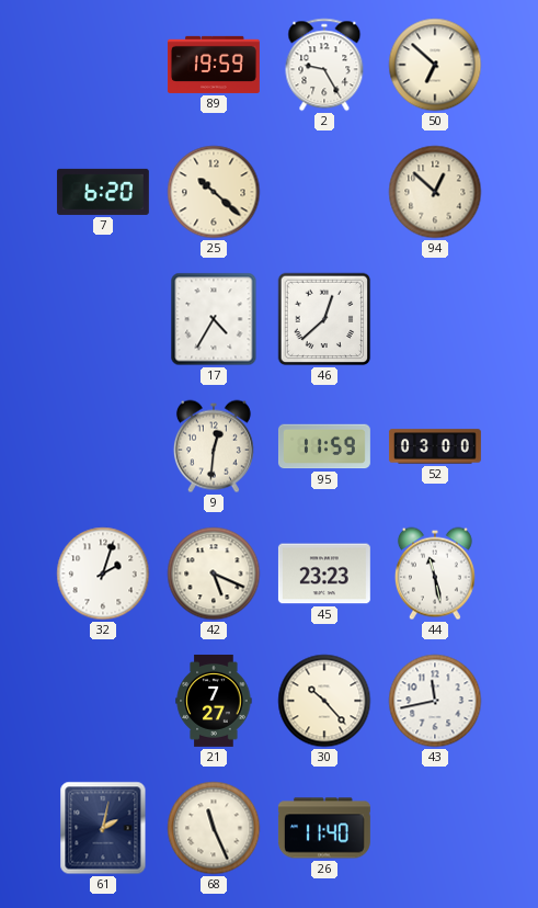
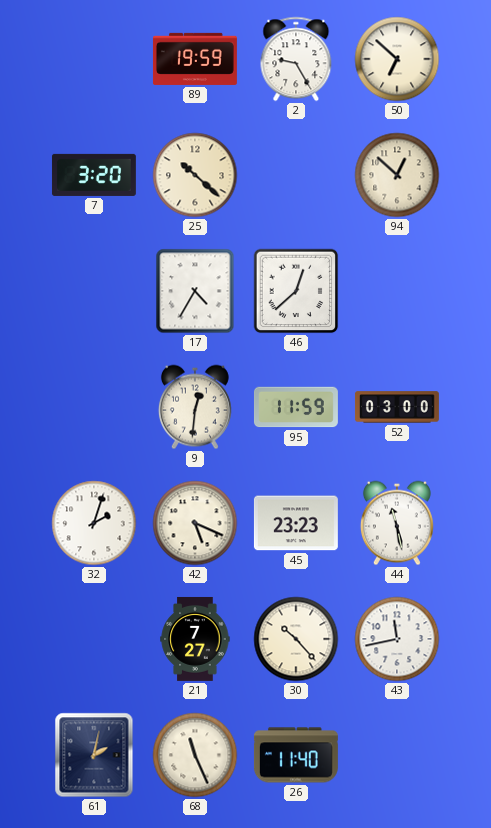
7: 6:20 -> 3:20
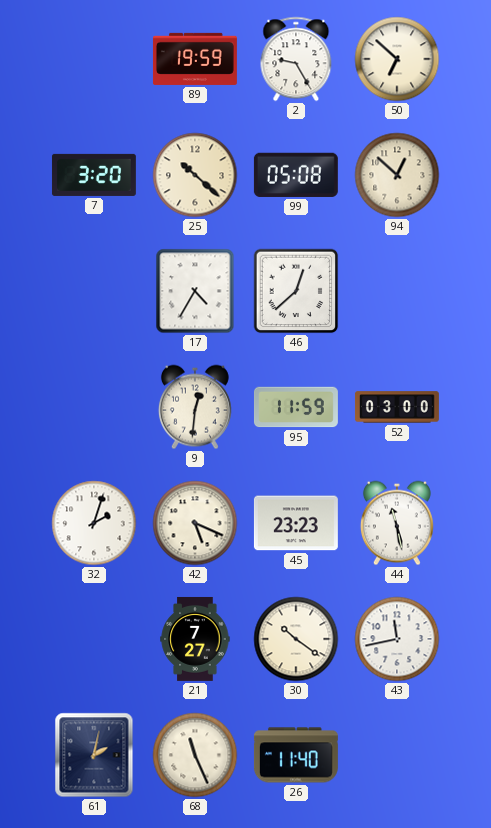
99: none -> 05:08
30: 10:23 -> 10:21
